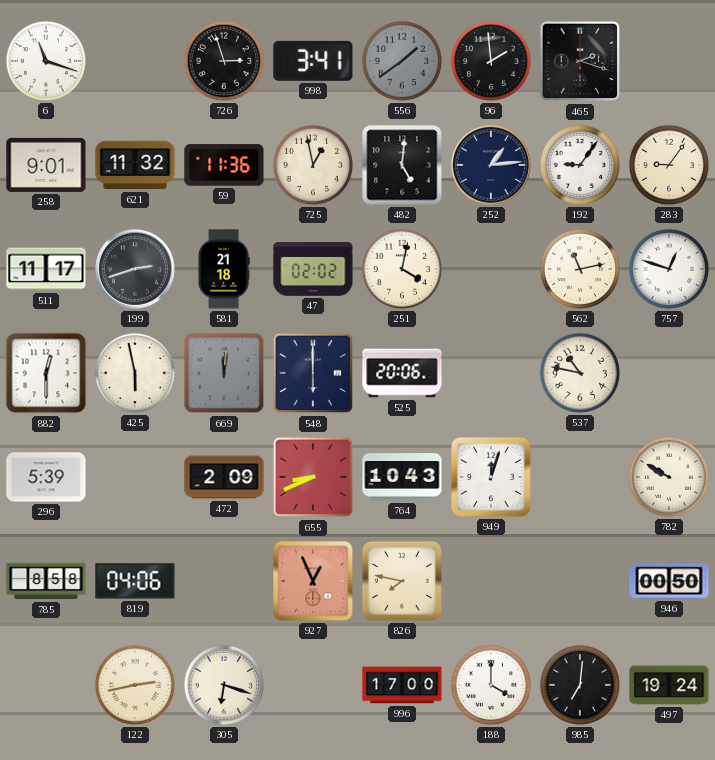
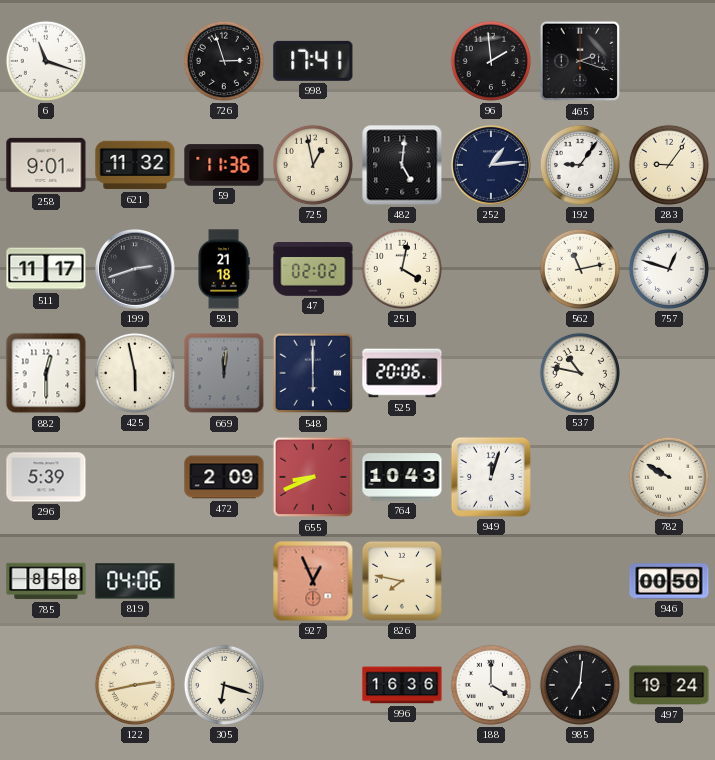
998: 3:41 -> 17:41
556: 1:39 -> none
996: 17:00 -> 16:36
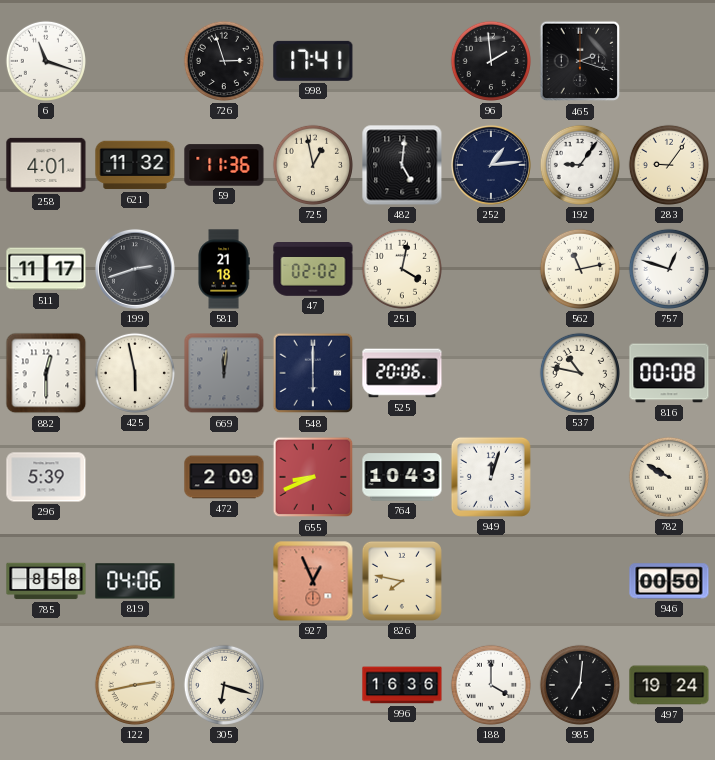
258: 9:01 -> 4:01
816: none -> 00:08
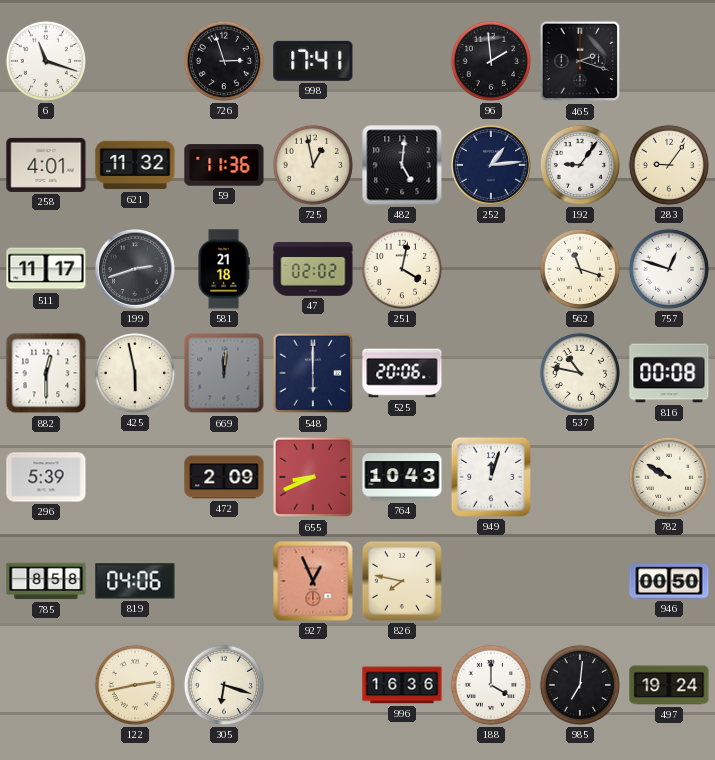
562: 11:13 -> 11:18
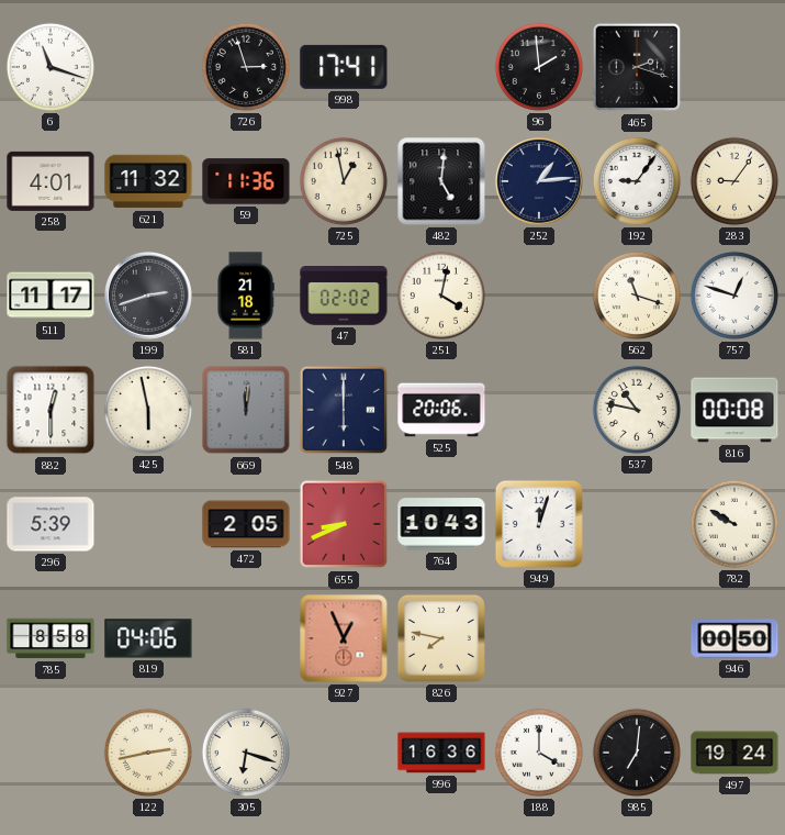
472: 2:09 -> 2:05
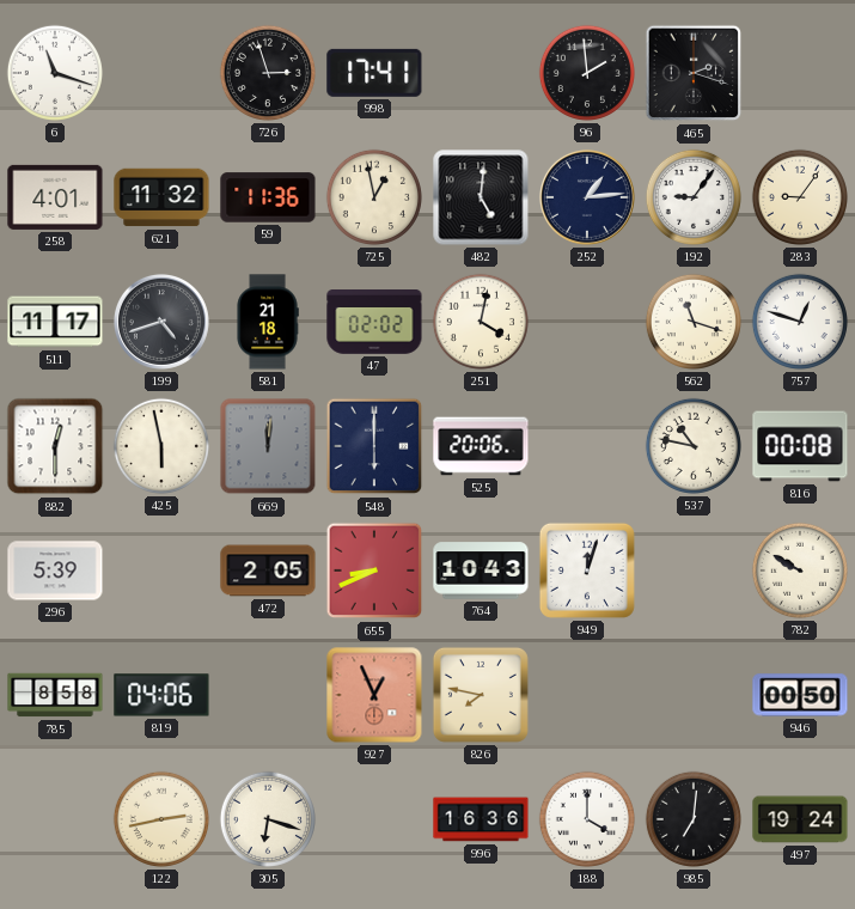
199: 2:42 -> 4:42
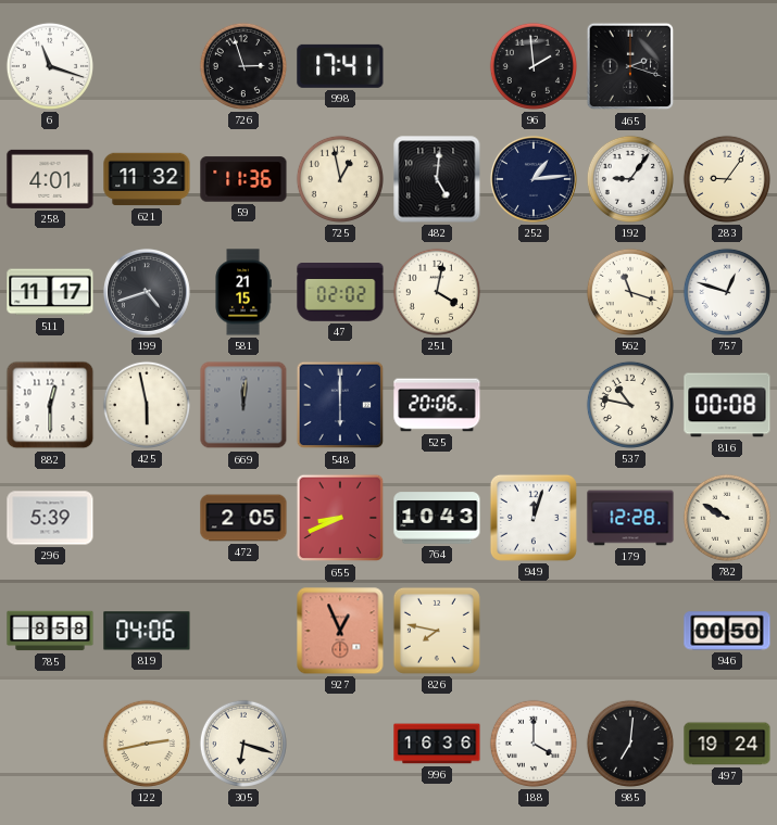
581: 21:18 -> 21:15
179: none -> 12:28
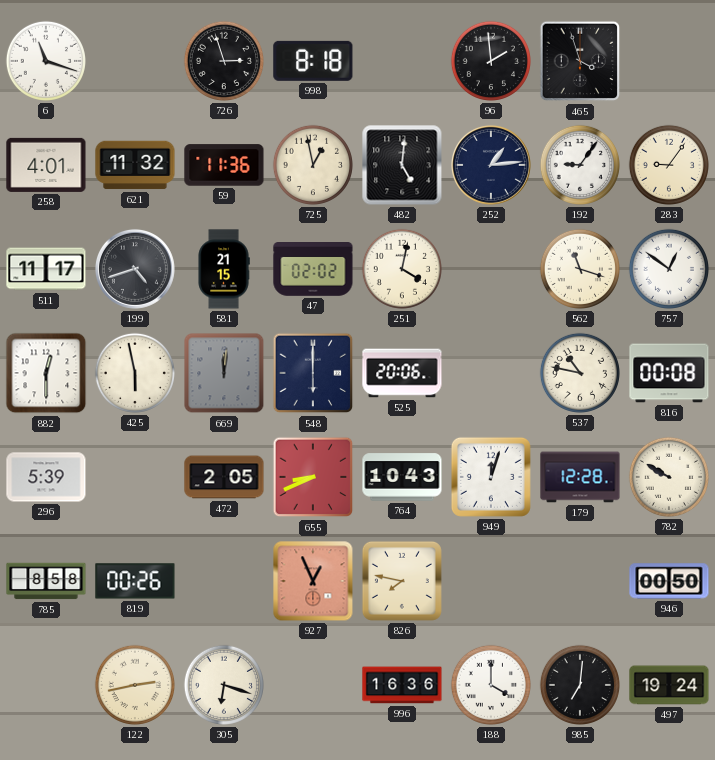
998: 17:41 -> 8:18
465: 2:18 -> 3:57
757: 12:48 -> 12:51
819: 04:06 -> 00:26
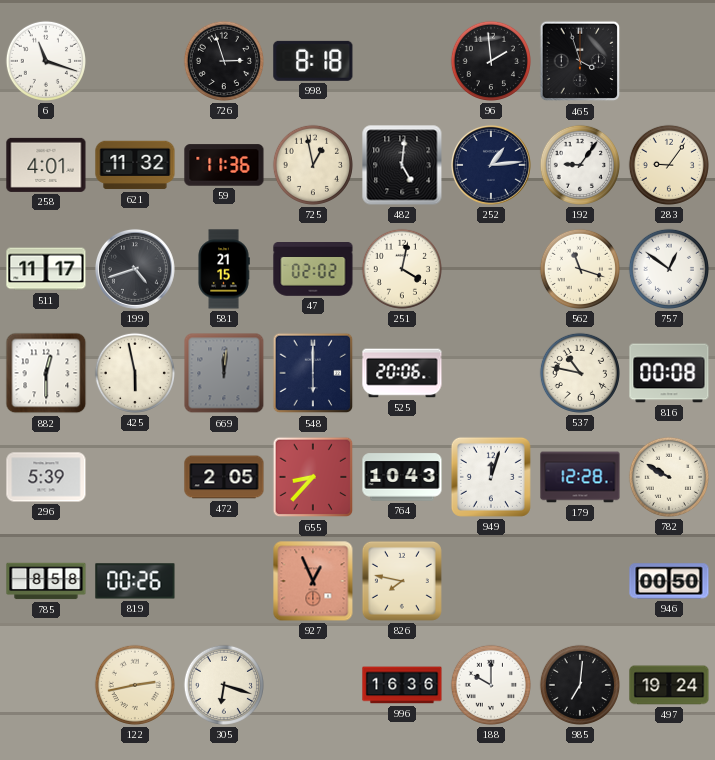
655: 8:41 -> 8:37
188: 4:00 -> 10:00
